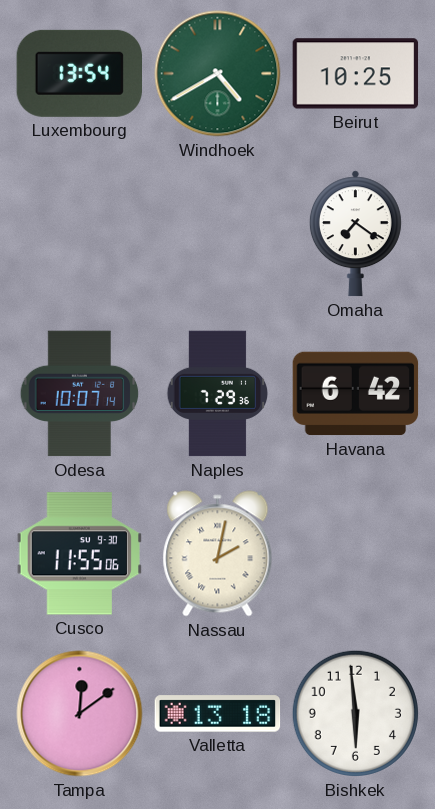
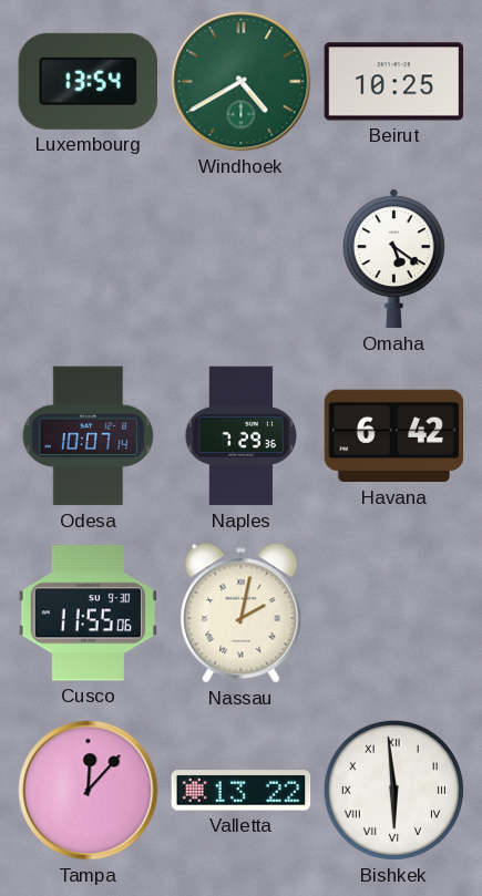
Omaha: 7:21 -> 5:21
Tampa: 12:09 -> 12:07
Valletta: 13:18 -> 13:22
Bishkek numerals: Arabic -> Roman
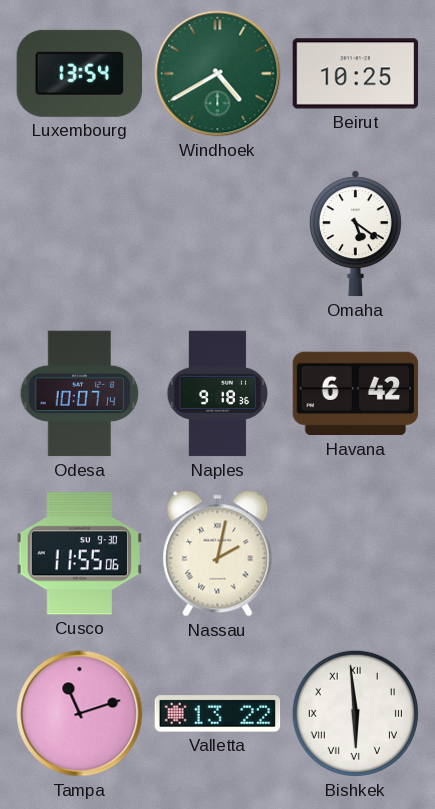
Naples: 7:29 -> 9:18
Tampa: 12:07 -> 11:12
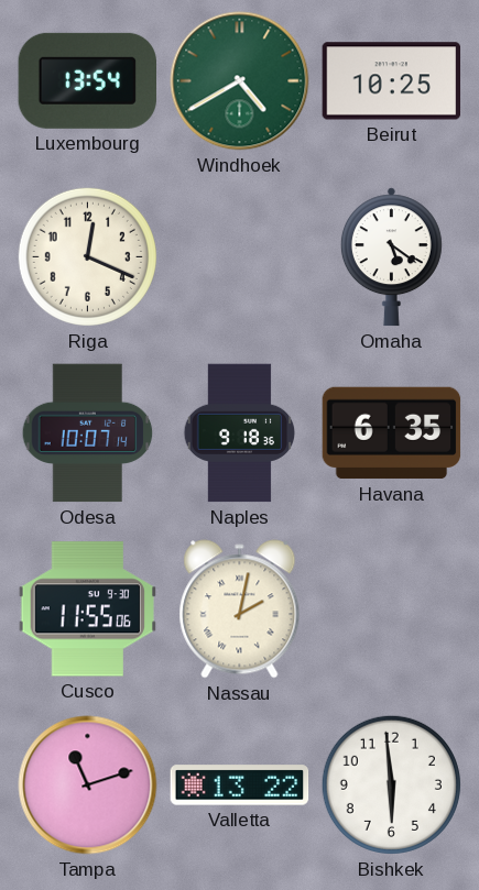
Riga: none -> 12:19
Havana: 6:42 -> 6:35
Bishkek numerals: Roman -> Arabic
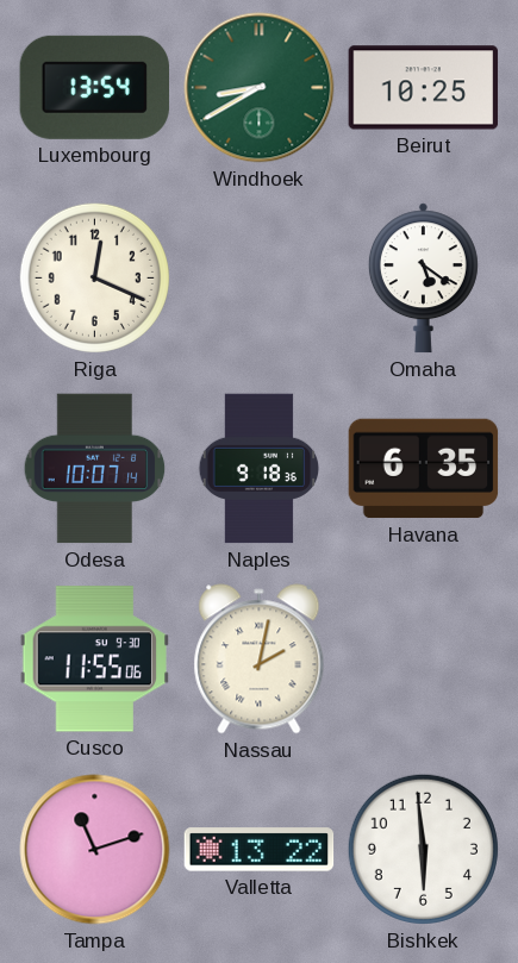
Windhoek: 4:40 -> 8:40
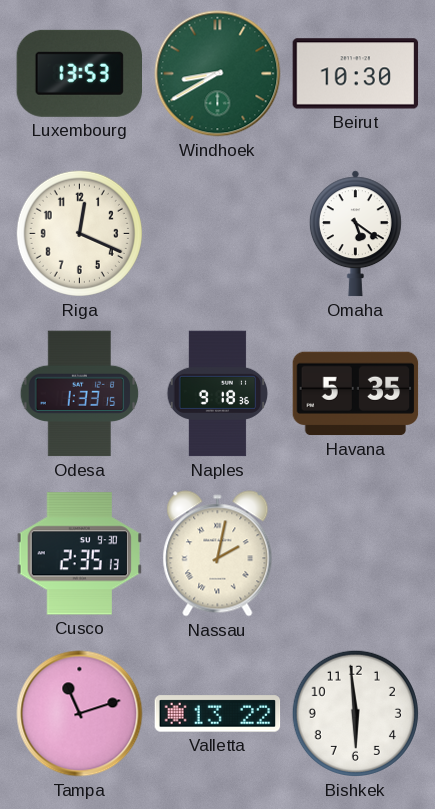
Luxembourg: 13:54 -> 13:53
Beirut: 10:25 -> 10:30
Odesa: 10:07 -> 1:33
Havana: 6:35 -> 5:35
Cusco: 11:55 -> 2:35
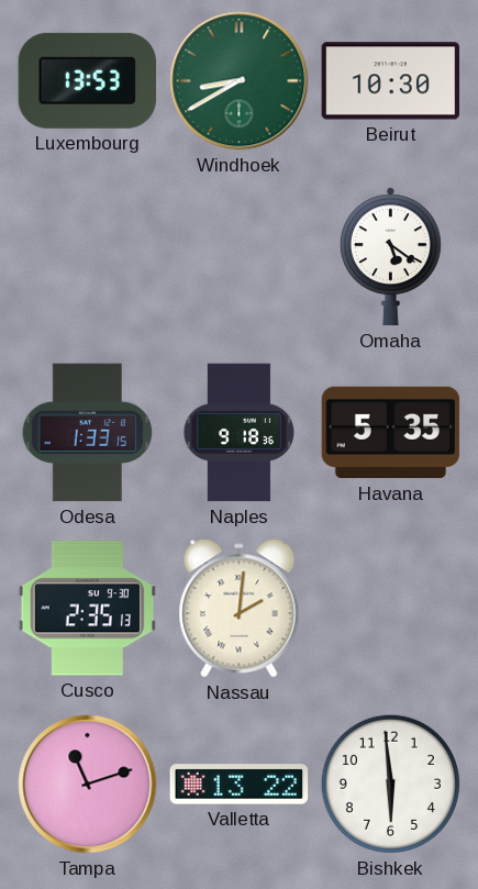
Riga: 12:19 -> none
Nassau: 2:02 -> 2:01
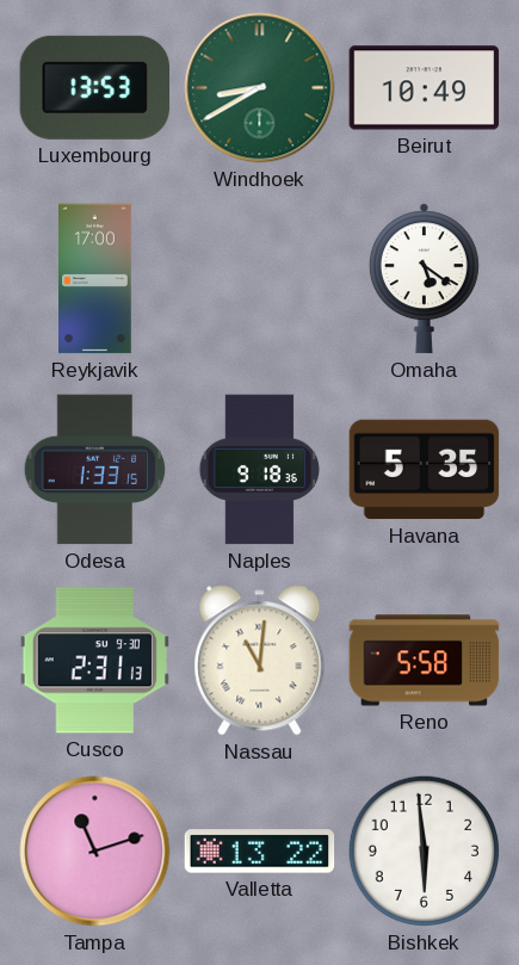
Beirut: 10:30 -> 10:49
Reykjavik: none -> 17:00
Cusco: 2:35 -> 2:31
Nassau: 2:01 -> 11:01
Reno: none -> 5:58
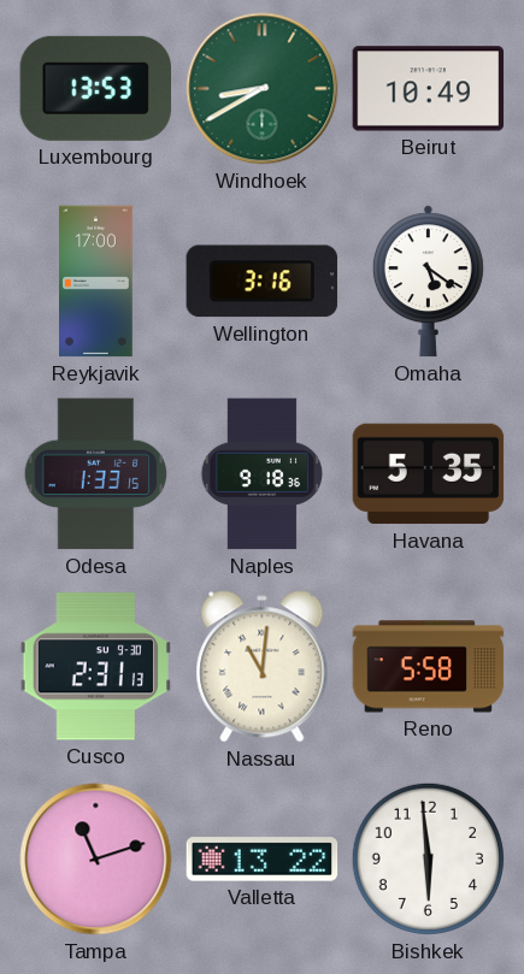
Wellington: none -> 3:16
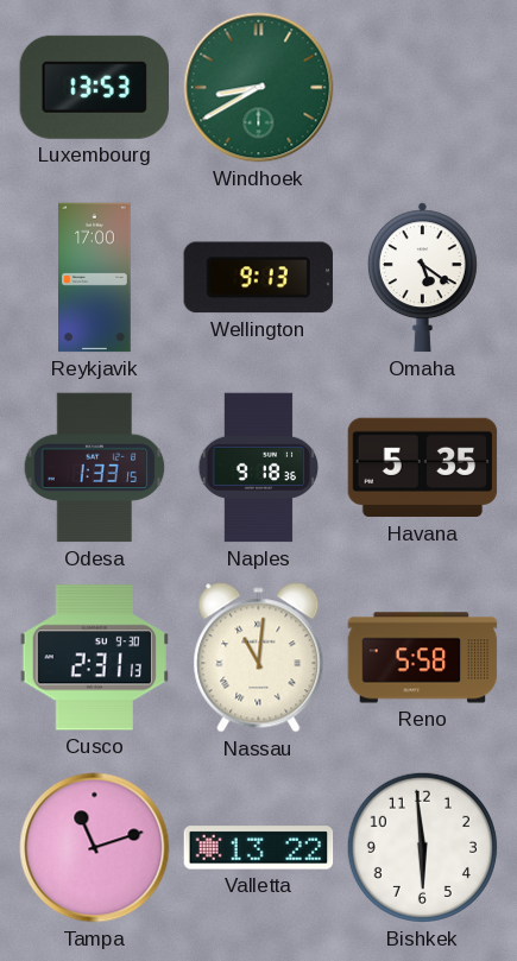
Beirut: 10:49 -> none
Wellington: 3:16 -> 9:13
